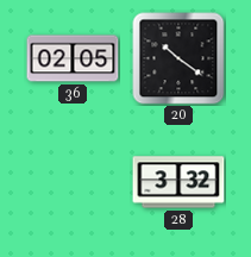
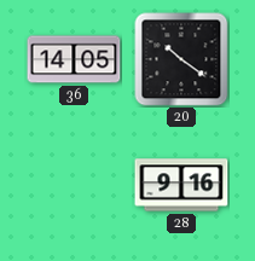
36: 02:05 -> 14:05
28: 3:32 -> 9:16
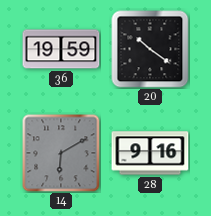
36: 14:05 -> 19:59
14: none -> 6:10
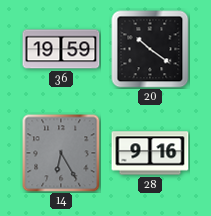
14: 6:10 -> 6:25
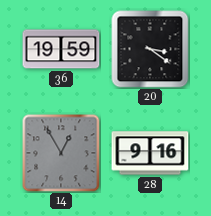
20: 10:21 -> 3:21
14: 6:25 -> 12:55
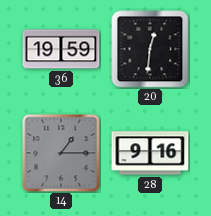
20: 3:21 -> 12:31
14: 12:55 -> 1:15
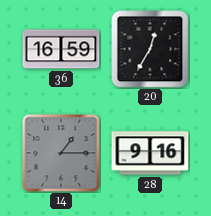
36: 19:59 -> 16:59
20: 12:31 -> 12:35
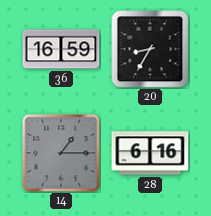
20: 12:35 -> 8:35
28: 9:16 -> 6:16
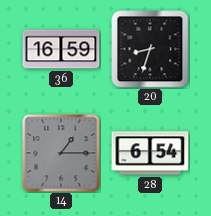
20: 8:35 -> 8:33
28: 6:16 -> 6:54
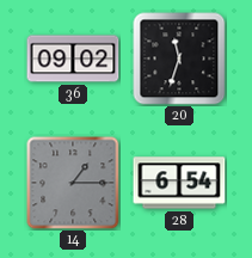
36: 16:59 -> 09:02
20: 8:33 -> 11:33
